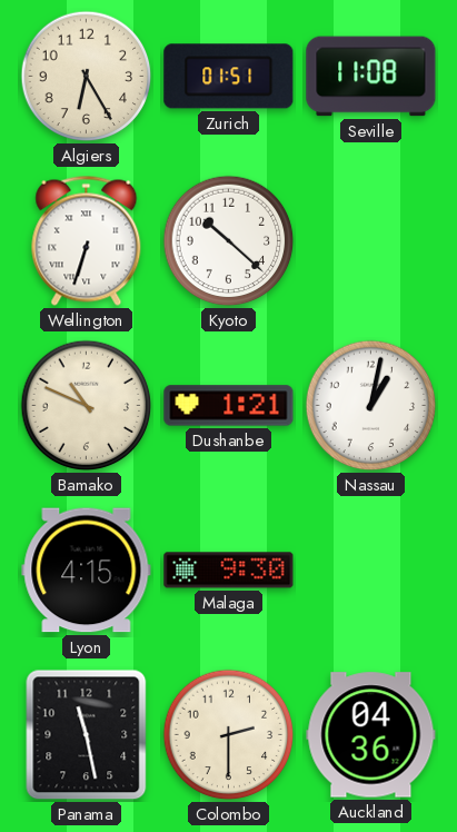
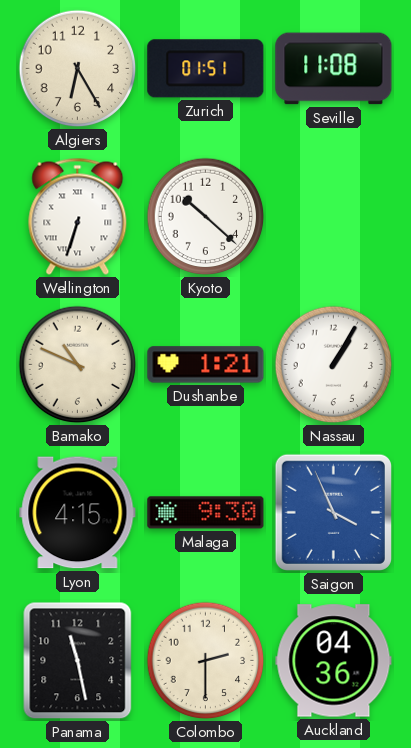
Nassau: 1:02 -> 1:05
Saigon: none -> 3:56
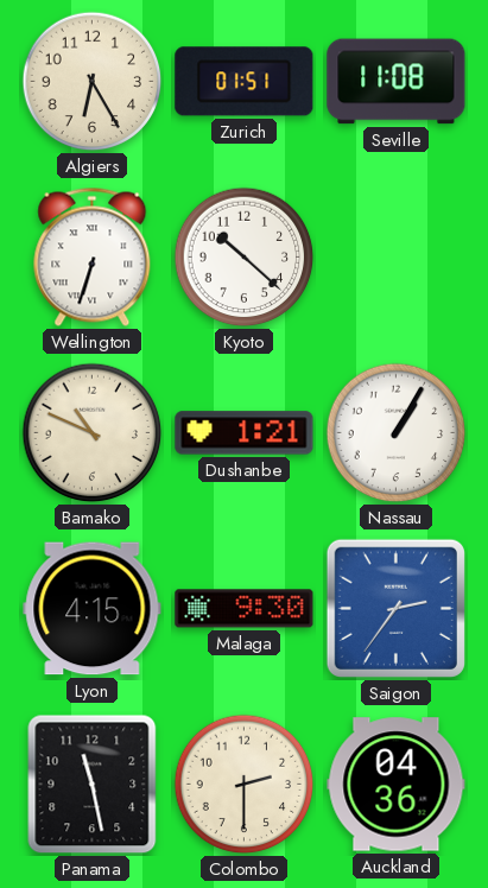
Saigon: 3:56 -> 2:36
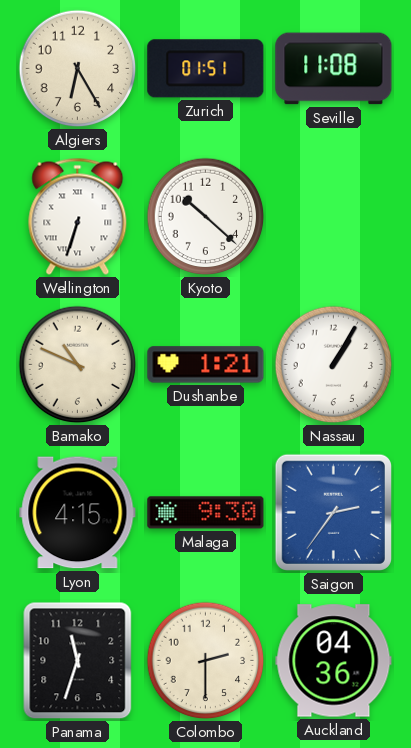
Panama: 11:28 -> 11:33
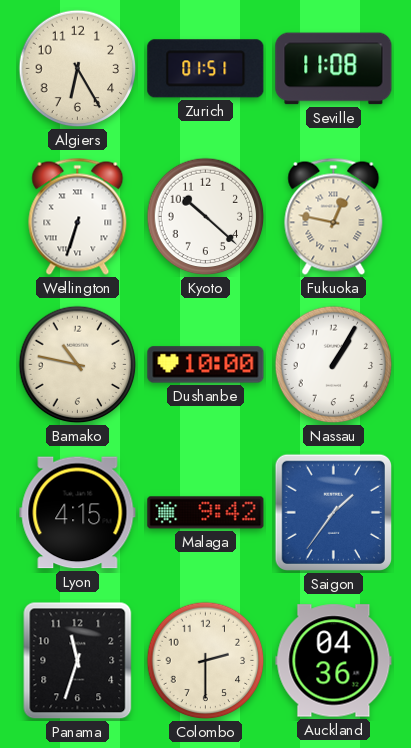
Fukuoka: none -> 12:47
Bamako: 10:49 -> 10:47
Dushanbe: 1:21 -> 10:00
Malaga: 9:30 -> 9:42
Saigon: 2:36 -> 1:36
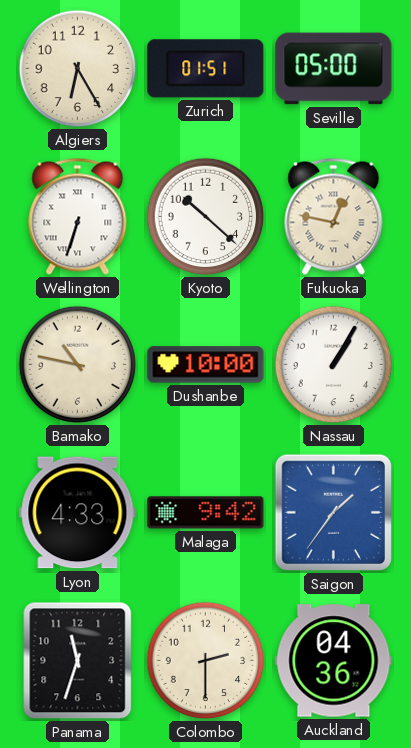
Seville: 11:08 -> 05:00
Lyon: 4:15 -> 4:33
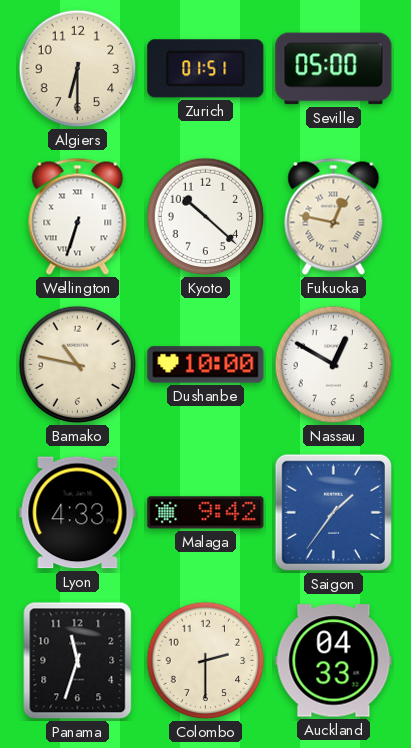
Algiers: 6:25 -> 6:30
Nassau: 1:05 -> 12:50
Auckland: 04:36 -> 04:33
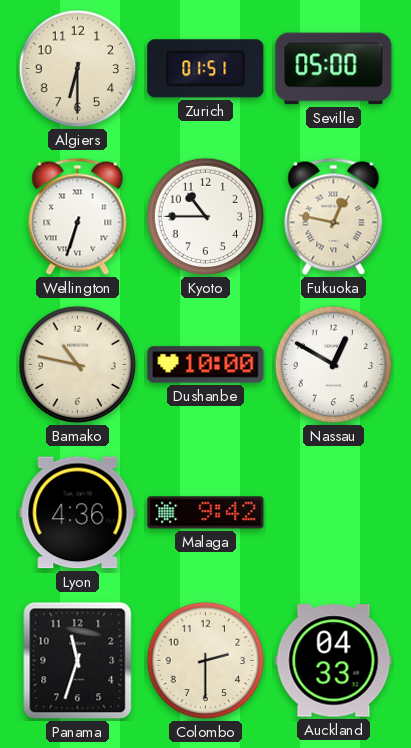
Kyoto: 10:22 -> 10:45
Lyon: 4:33 -> 4:36
Saigon: 1:36 -> none
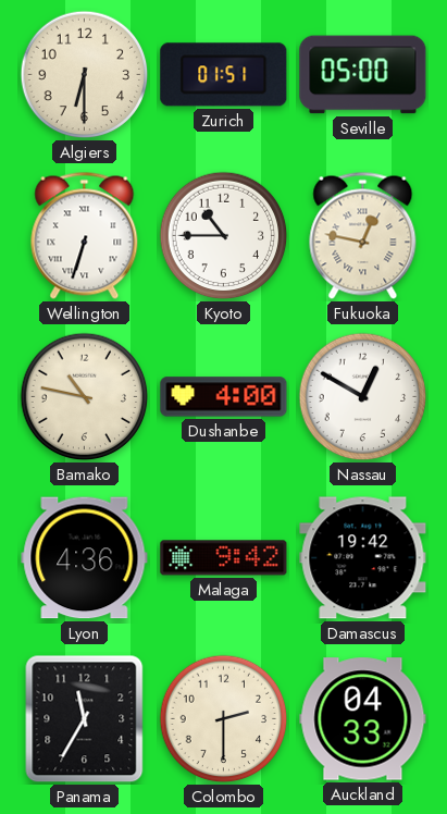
Dushanbe: 10:00 -> 4:00
Damascus: none -> 19:42
Panama: 11:33 -> 11:35
